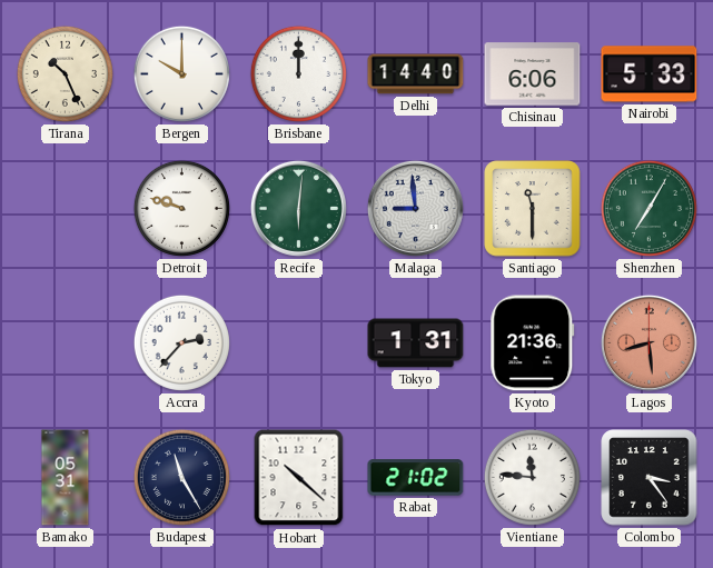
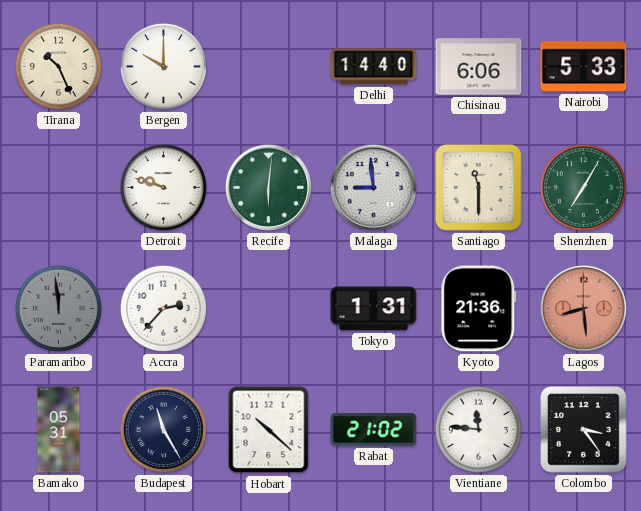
Brisbane: 12:00 -> none
Paramaribo: none -> 11:59
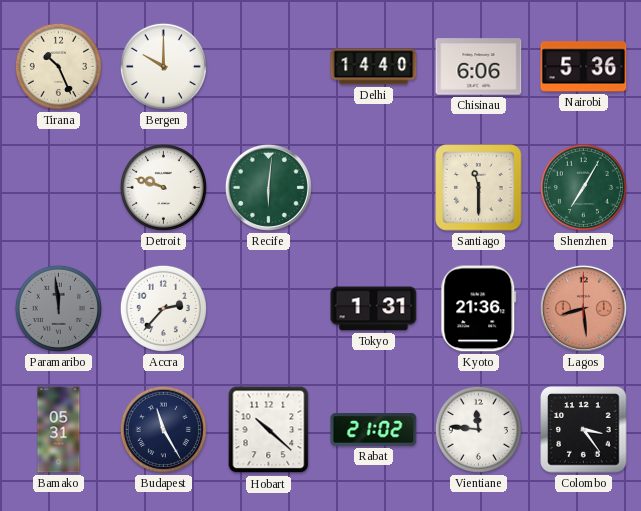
Nairobi: 5:33 -> 5:36
Malaga: 8:59 -> none
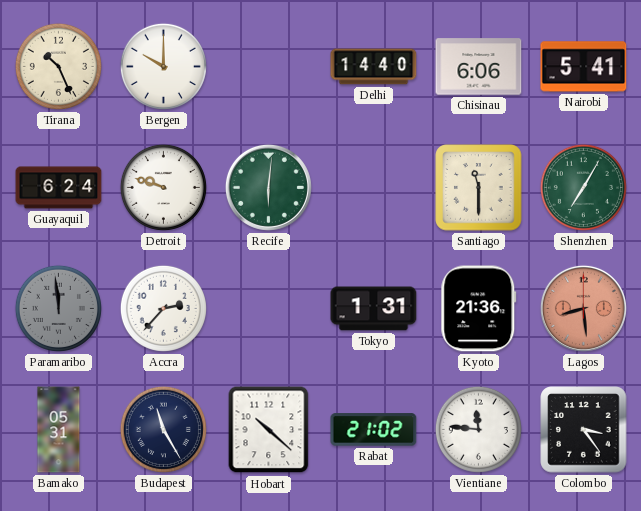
Nairobi: 5:36 -> 5:41
Guayaquil: none -> 6:24
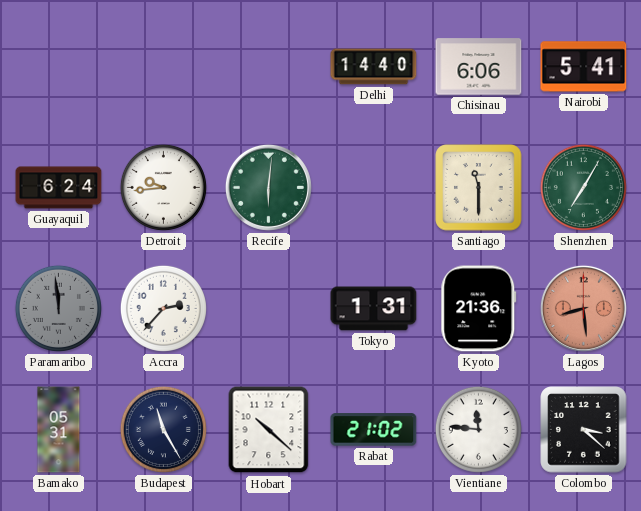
Tirana: 10:26 -> none
Bergen: 10:00 -> none
Detroit: 9:48 -> 9:44
Colombo: 3:24 -> 3:22
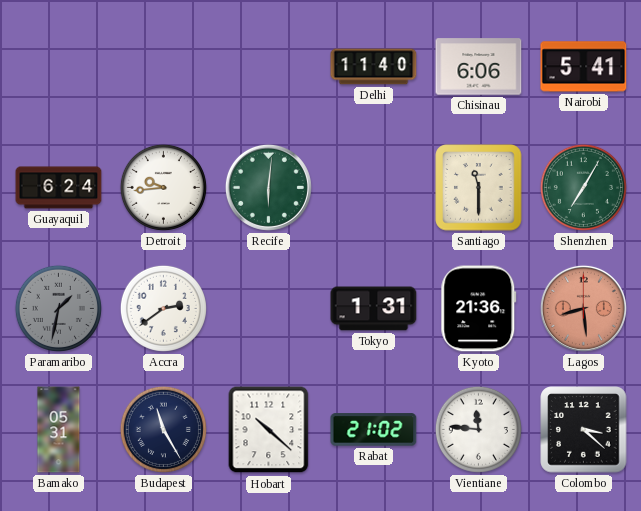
Delhi: 14:40 -> 11:40
Paramaribo: 11:59 -> 1:32
Accra: 2:37 -> 2:39
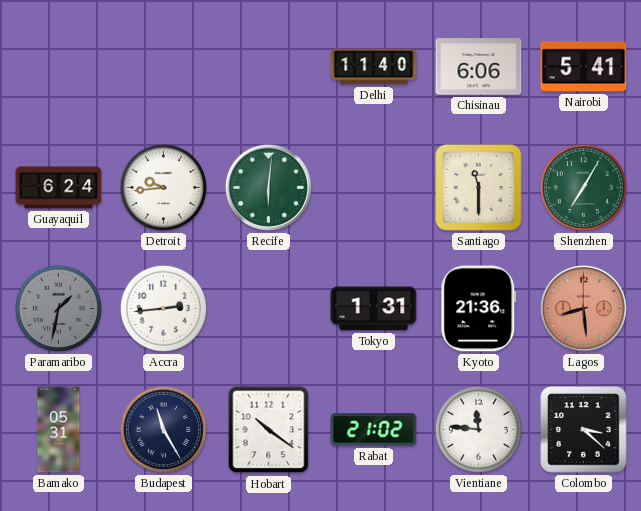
Accra: 2:39 -> 2:44
Hobart: 10:22 -> 10:21
